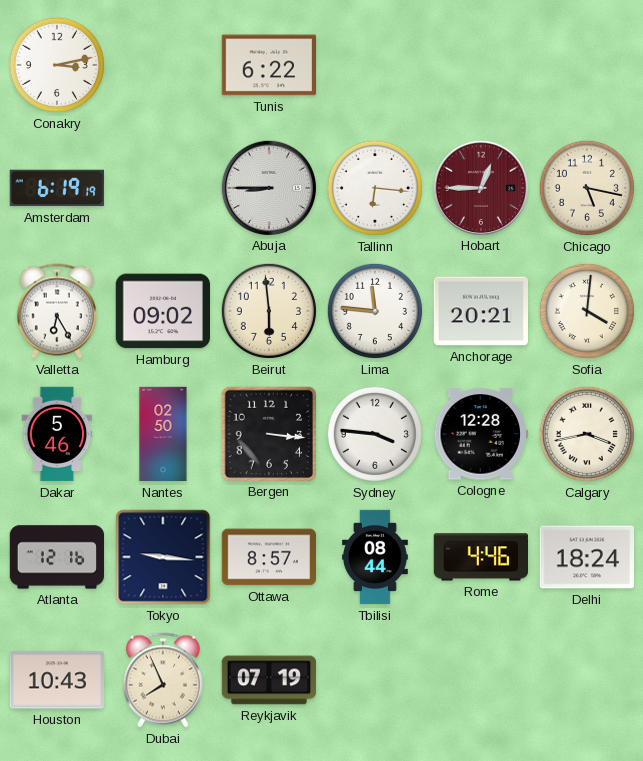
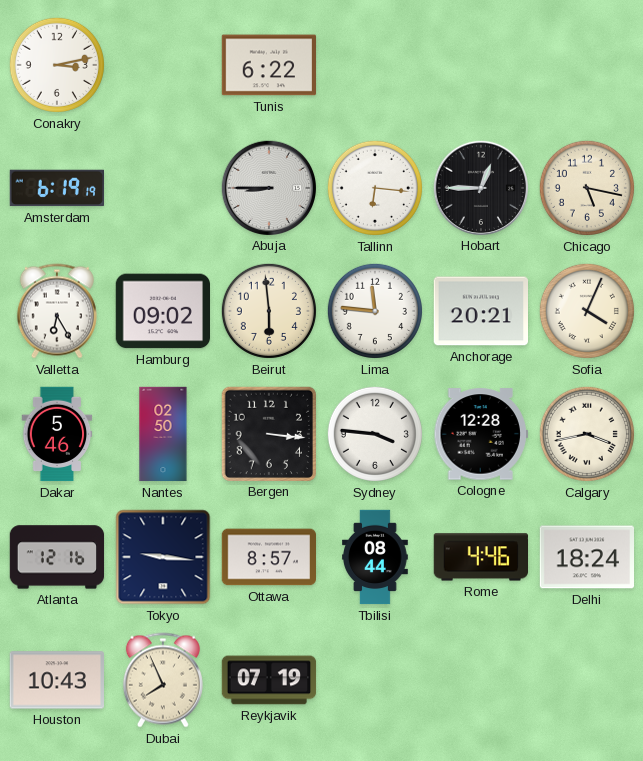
Hobart dial: burgundy -> black
Sofia: 4:01 -> 4:04
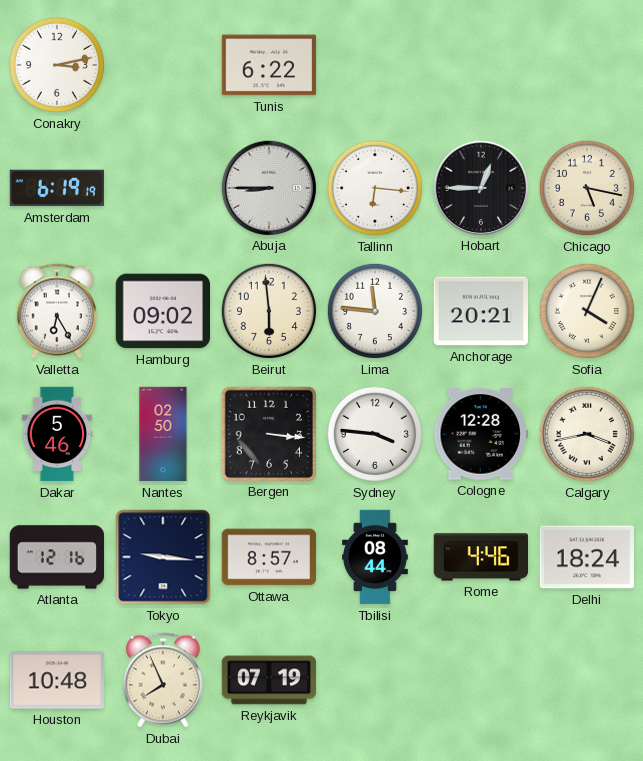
Houston: 10:43 -> 10:48
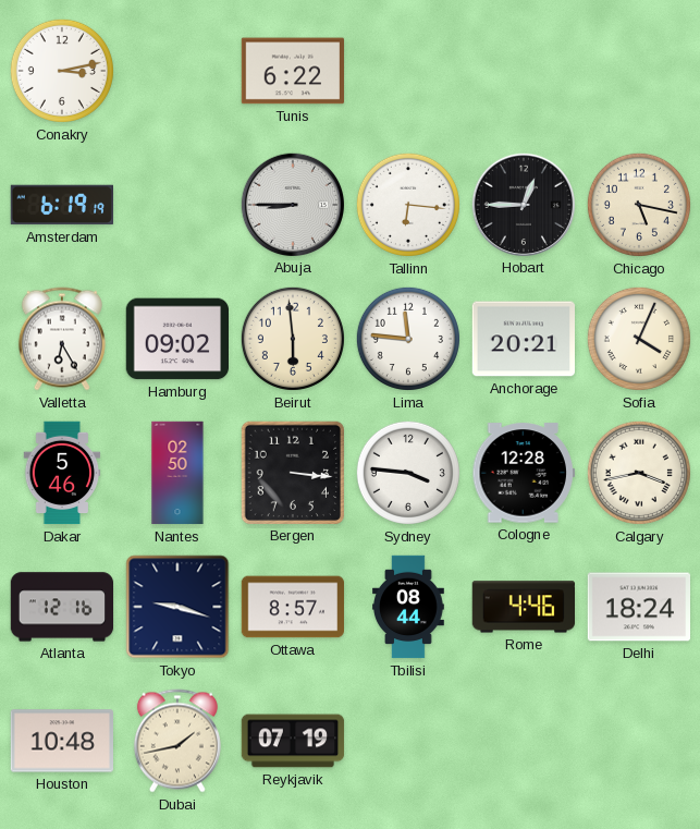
Tokyo: 9:16 -> 9:18
Dubai: 7:56 -> 1:43
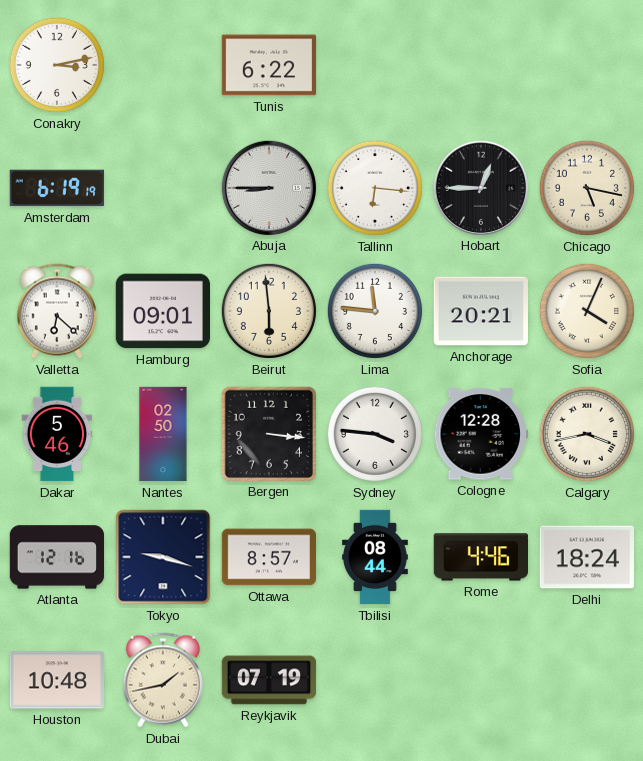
Valletta: 6:25 -> 6:22
Hamburg: 09:02 -> 09:01
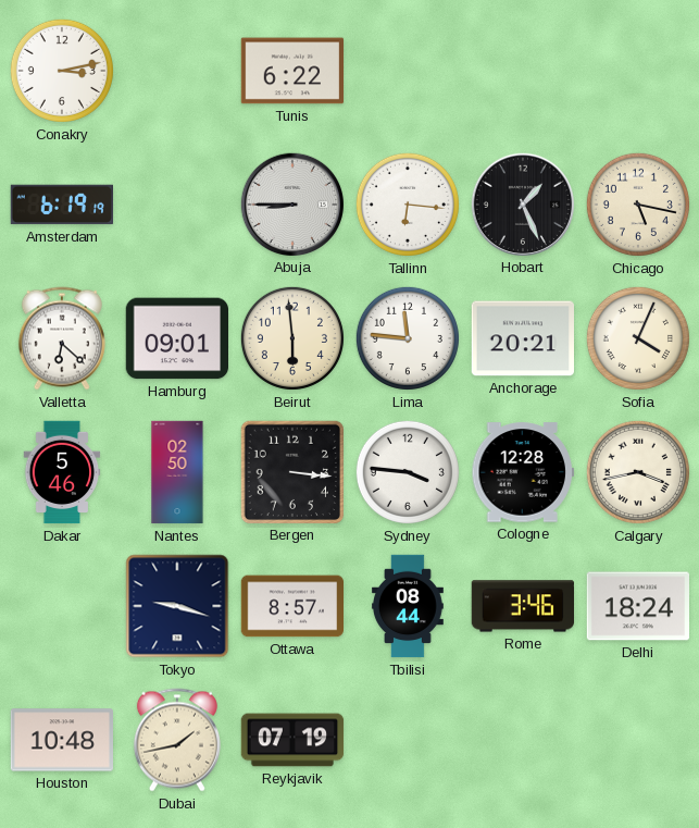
Hobart: 12:45 -> 1:26
Atlanta: 12:16 -> none
Rome: 4:46 -> 3:46
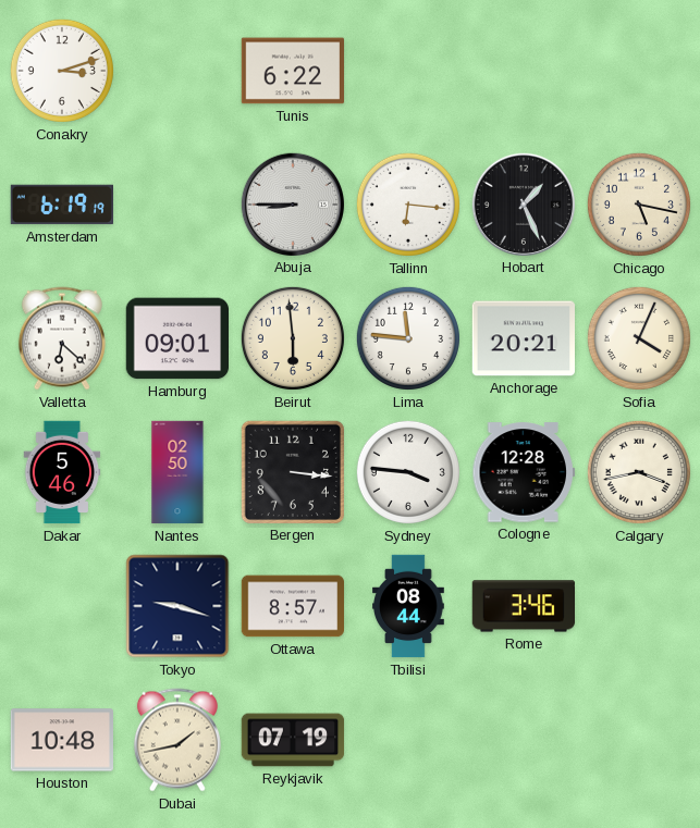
Conakry: 3:13 -> 3:12
Delhi: 18:24 -> none
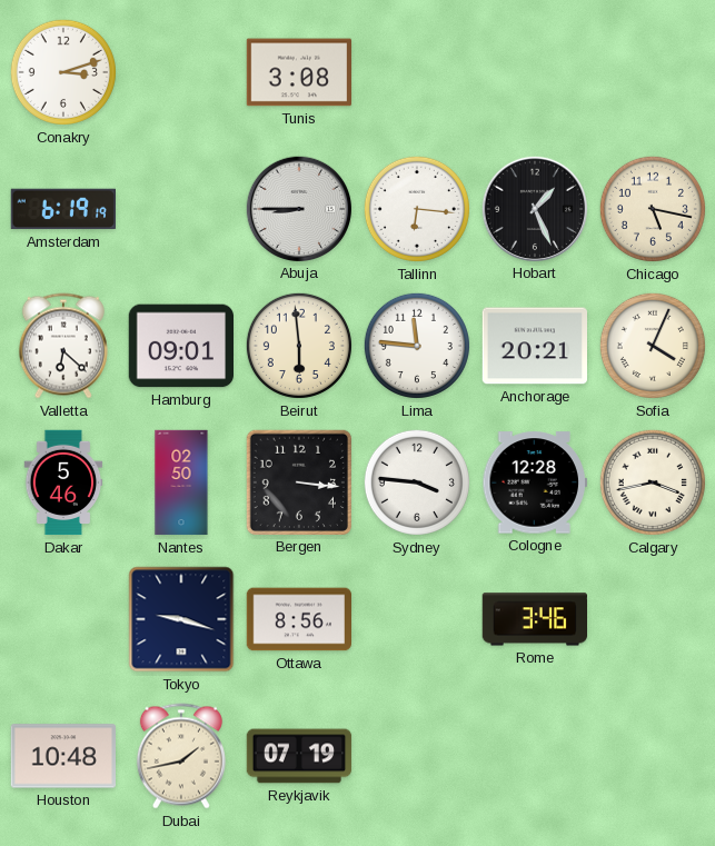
Tunis: 6:22 -> 3:08
Ottawa: 8:57 -> 8:56
Tbilisi: 08:44 -> none
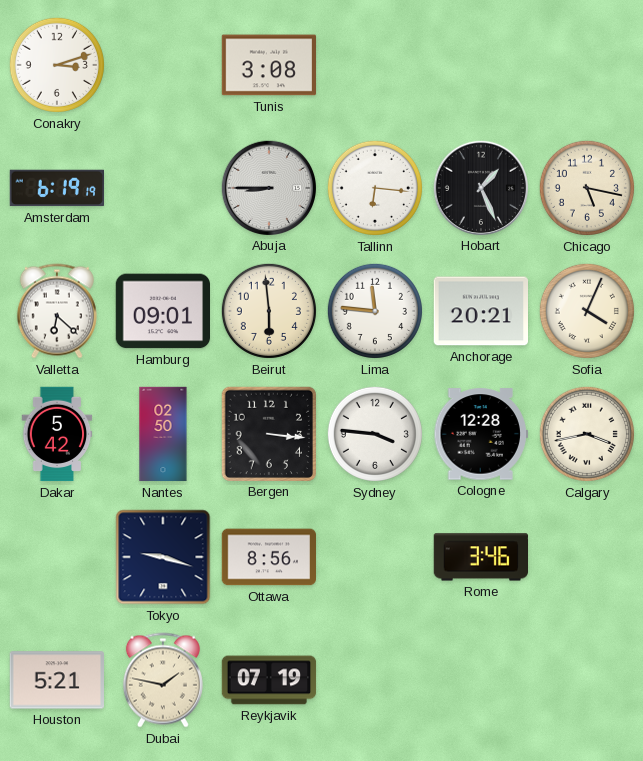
Dakar: 5:46 -> 5:42
Houston: 10:48 -> 5:21
Dubai: 1:43 -> 1:47
